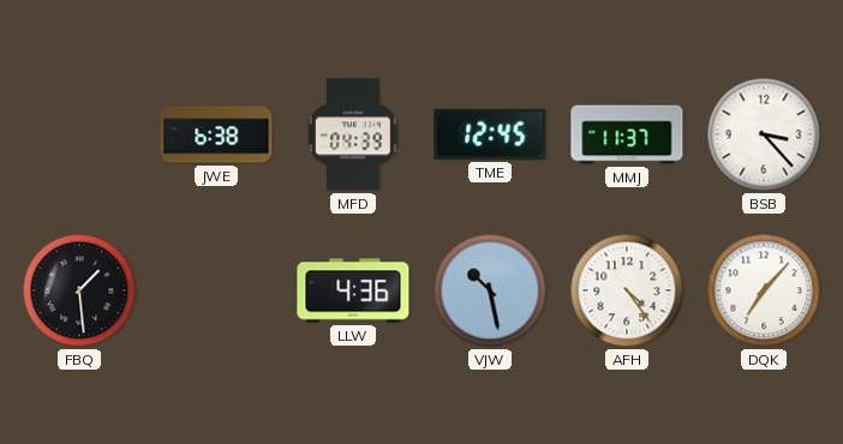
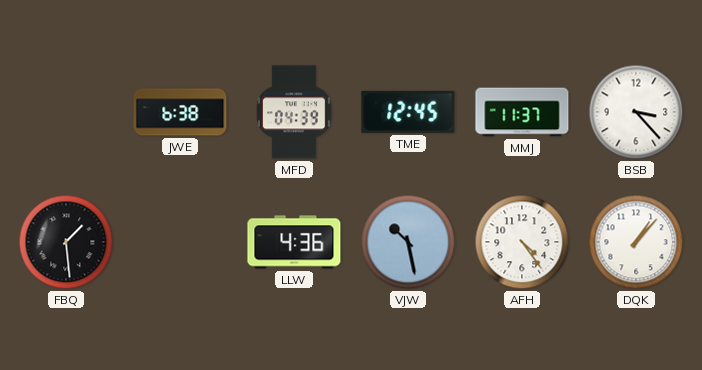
DQK: 7:07 -> 1:07
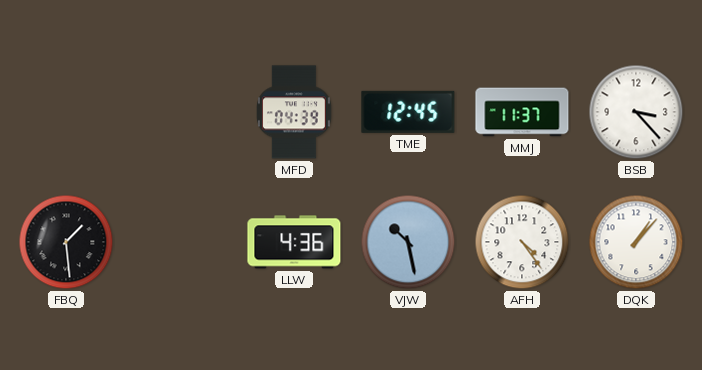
JWE: 6:38 -> none
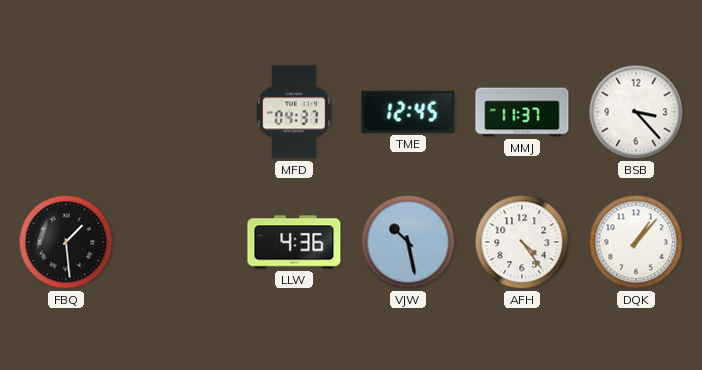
MFD: 04:39 -> 04:37
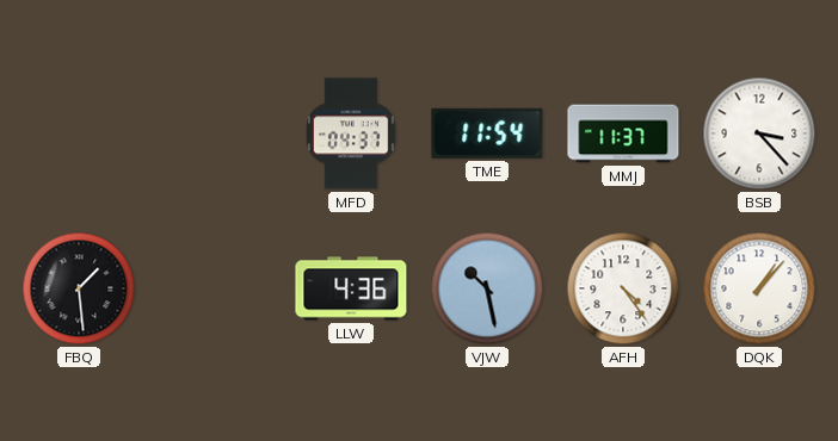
TME: 12:45 -> 11:54
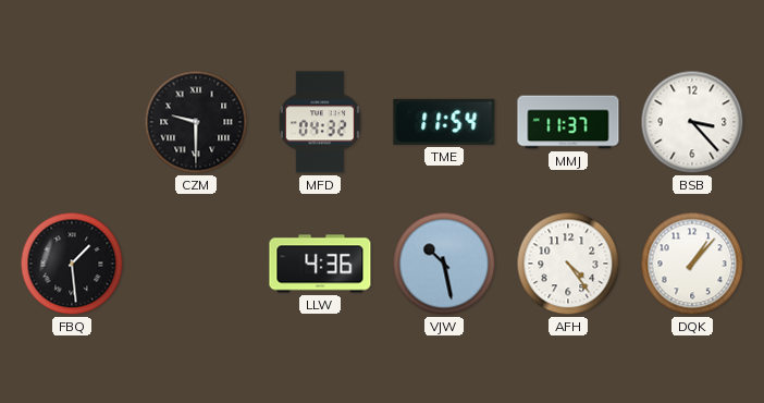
CZM: none -> 9:30
MFD: 04:37 -> 04:32
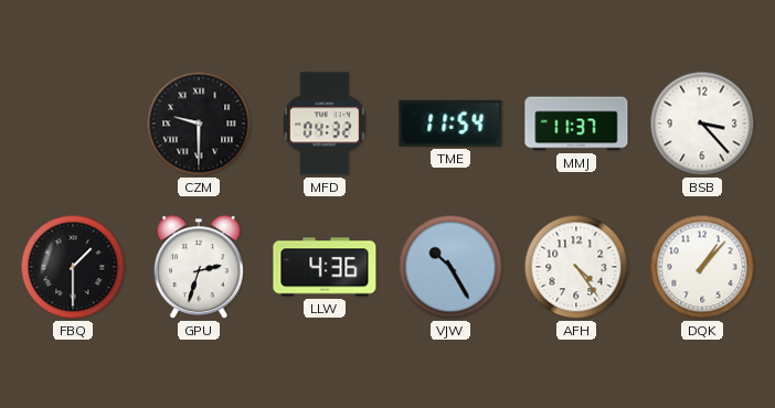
FBQ: 1:29 -> 1:30
GPU: none -> 2:33
VJW: 10:28 -> 10:25
